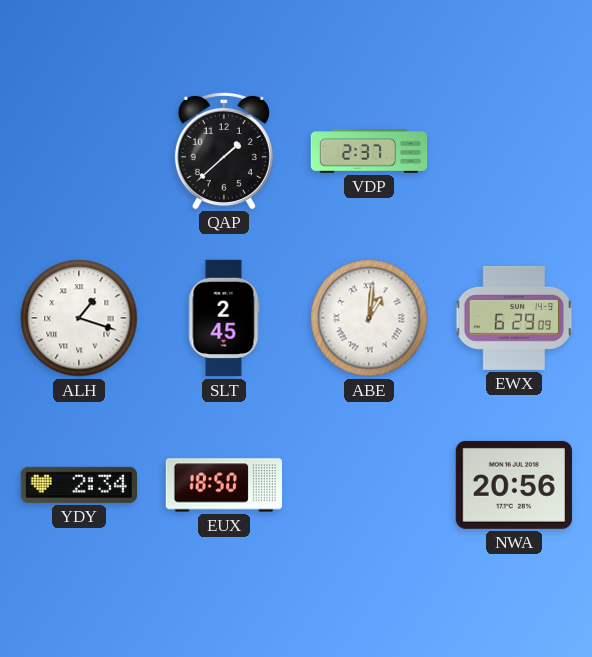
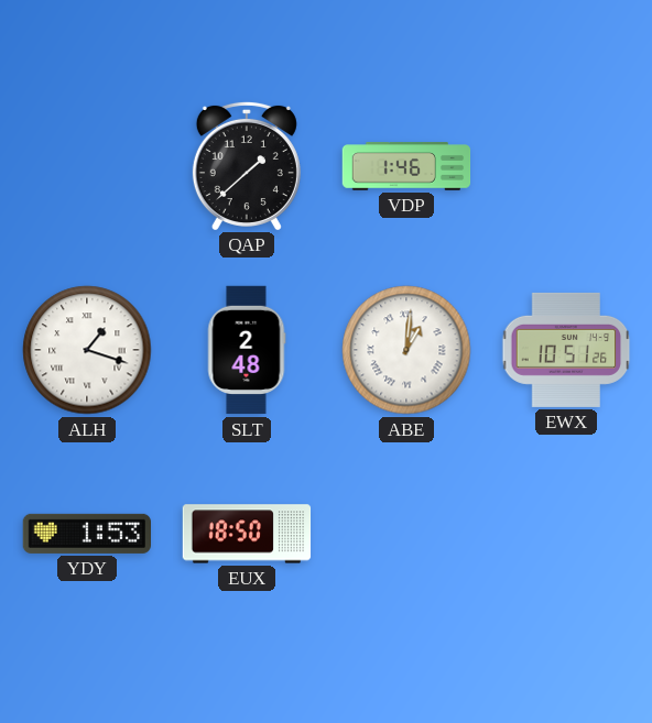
VDP: 2:37 -> 1:46
SLT: 2:45 -> 2:48
EWX: 6:29 -> 10:51
YDY: 2:34 -> 1:53
NWA: 20:56 -> none
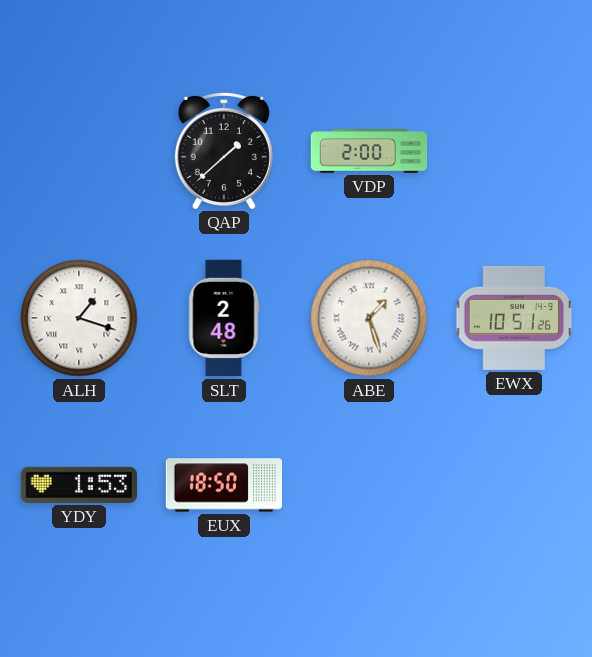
VDP: 1:46 -> 2:00
ABE: 1:01 -> 1:27
